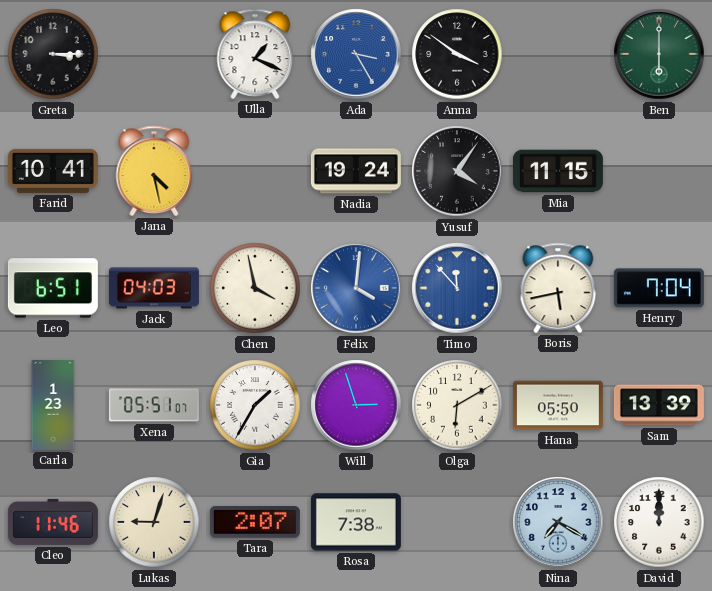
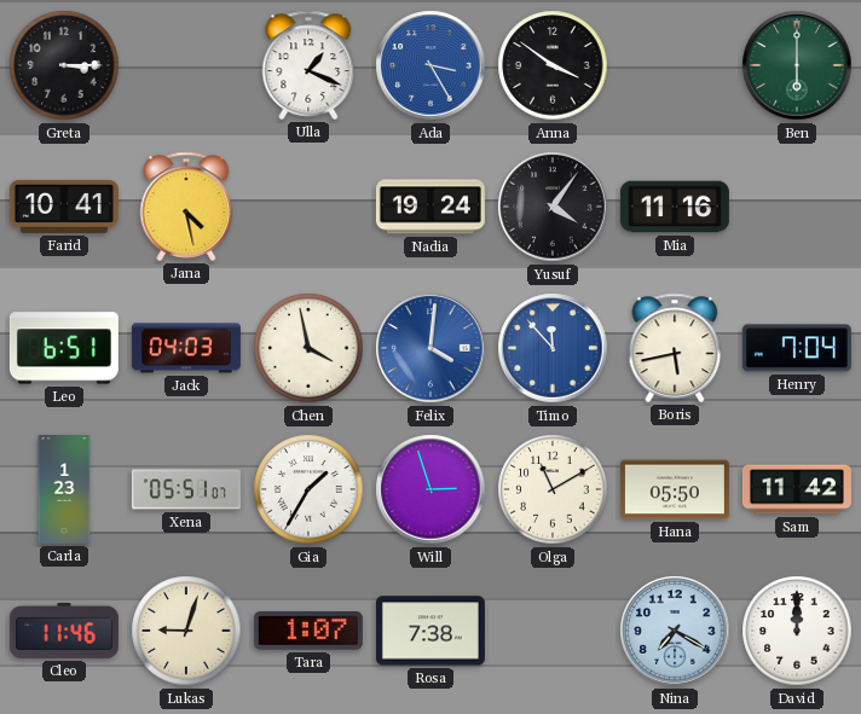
Mia: 11:15 -> 11:16
Olga: 6:10 -> 11:10
Sam: 13:39 -> 11:42
Tara: 2:07 -> 1:07
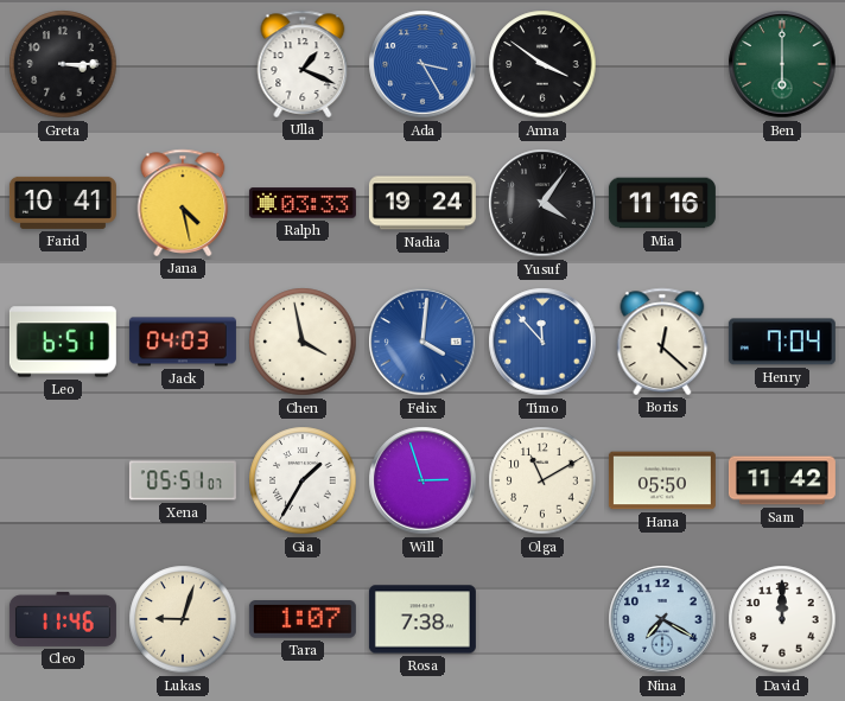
Ralph: none -> 03:33
Boris: 5:43 -> 12:22
Carla: 1:23 -> none
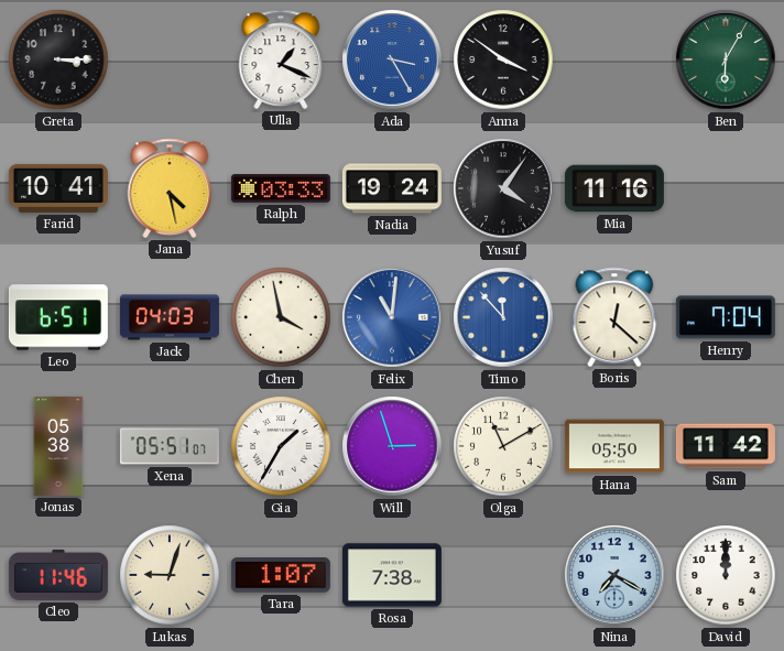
Ben: 6:00 -> 6:05
Felix: 4:01 -> 11:01
Jonas: none -> 05:38
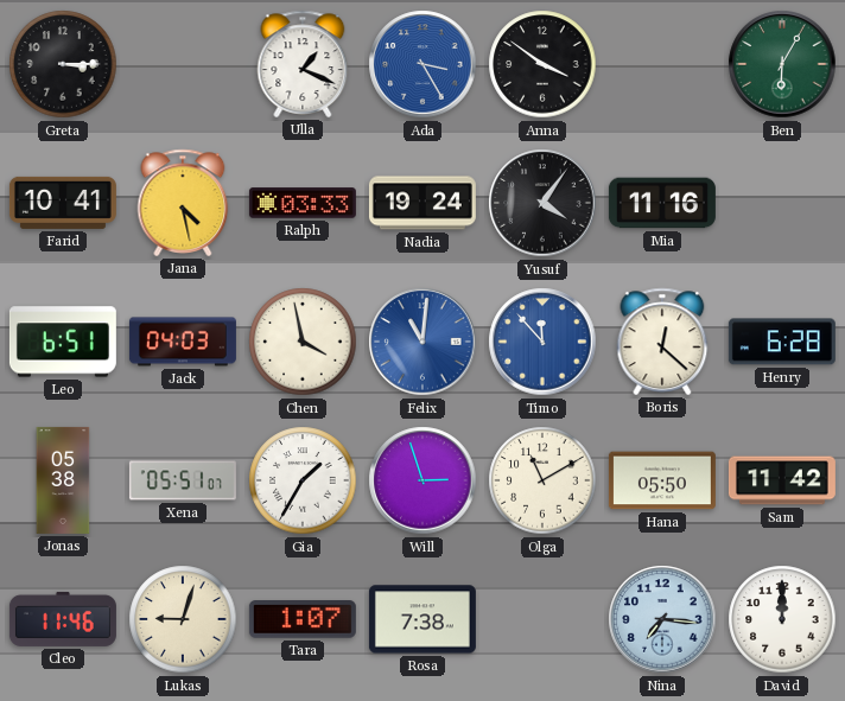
Henry: 7:04 -> 6:28
Nina: 7:20 -> 7:16
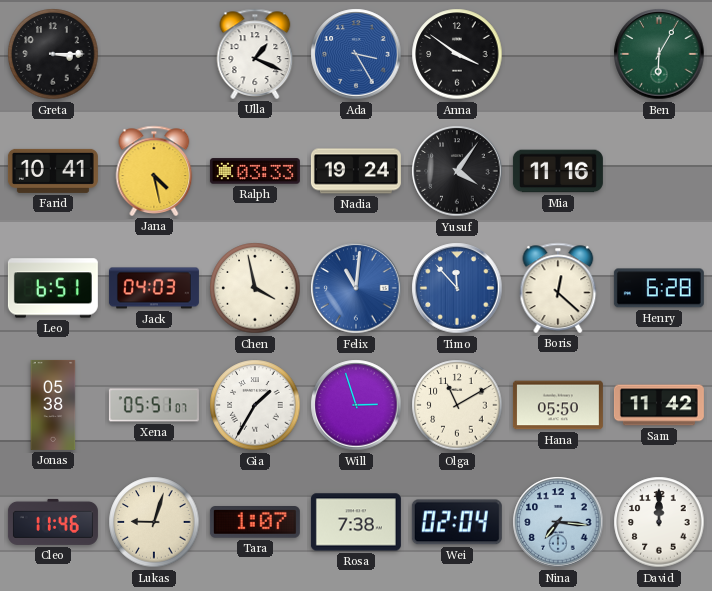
Wei: none -> 02:04
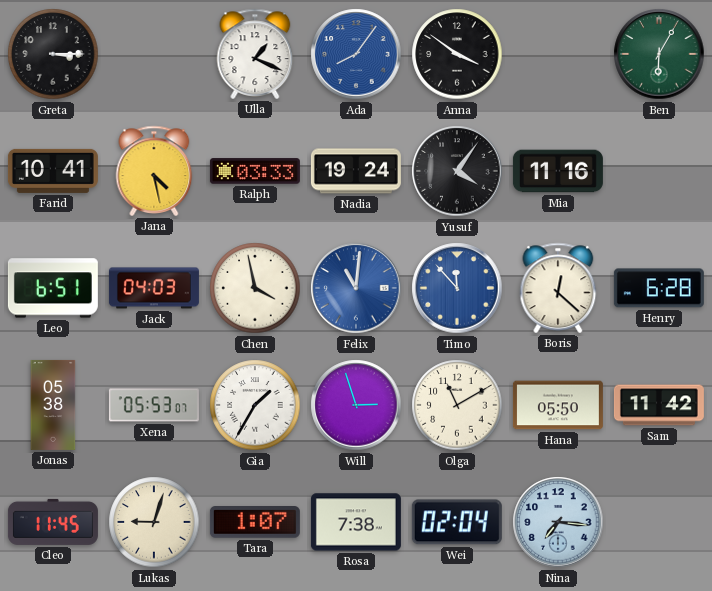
Ada: 3:25 -> 8:06
Xena: 05:51 -> 05:53
Cleo: 11:46 -> 11:45
David: 12:00 -> none
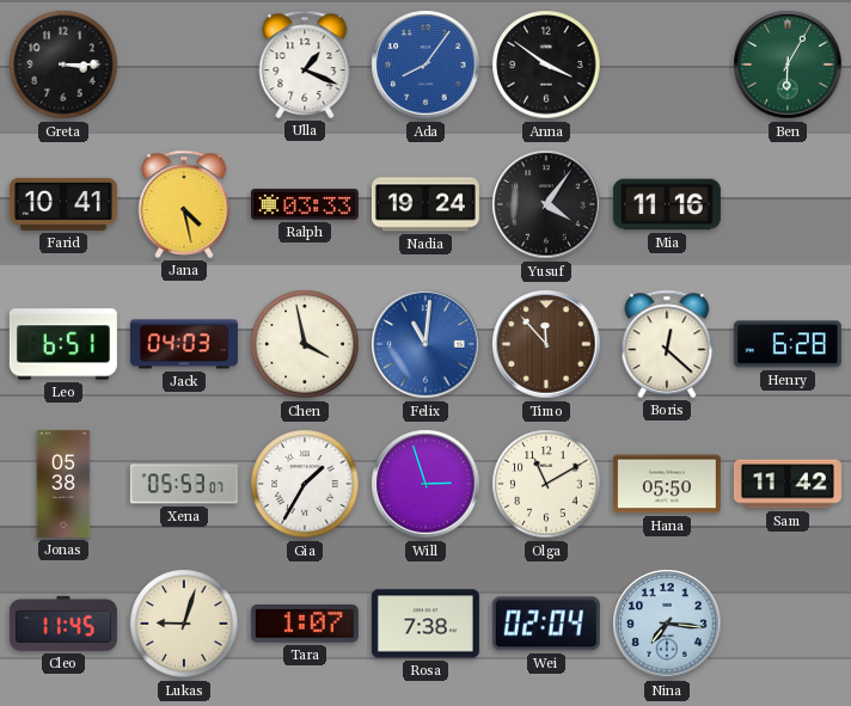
Timo dial: blue -> brown
